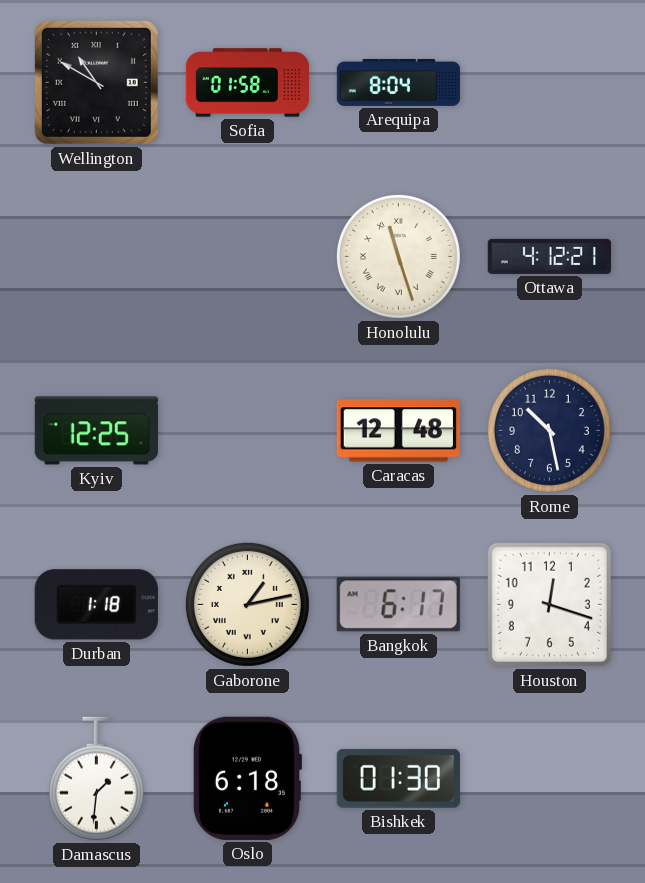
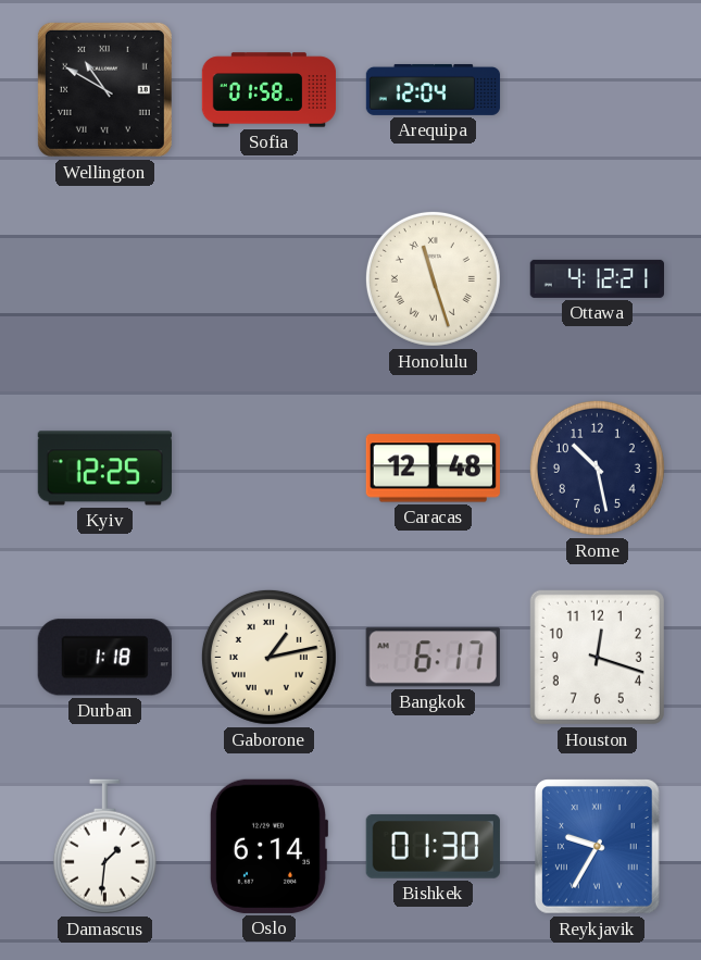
Arequipa: 8:04 -> 12:04
Oslo: 6:18 -> 6:14
Reykjavik: none -> 9:35
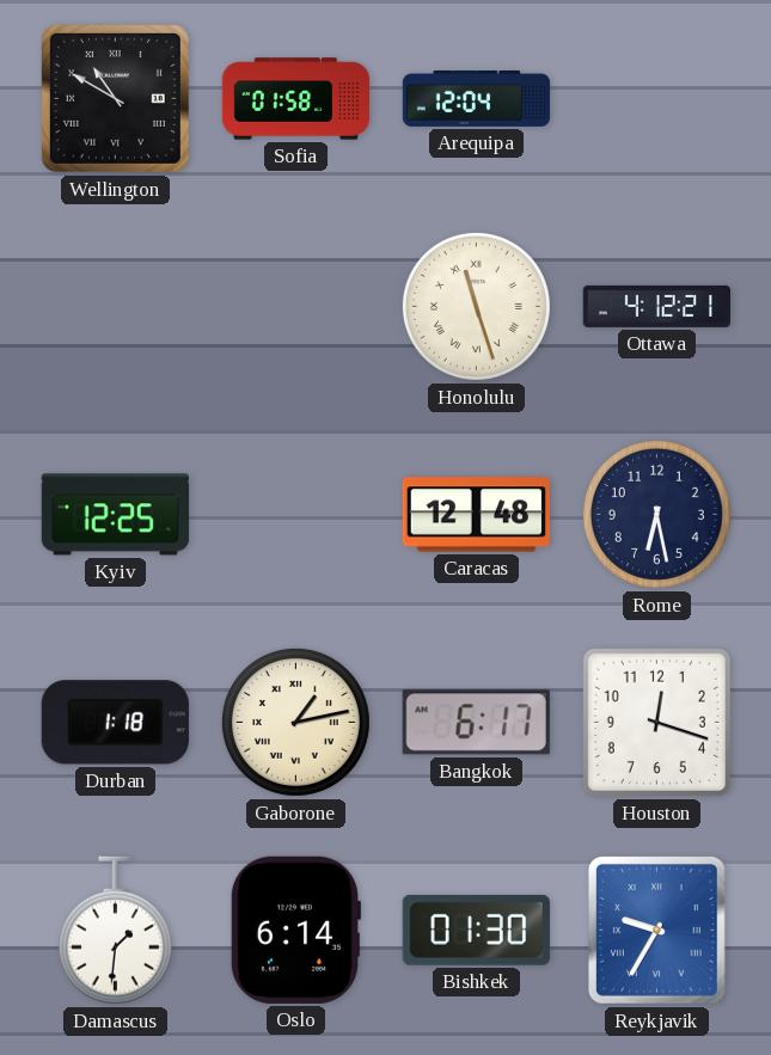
Rome: 10:28 -> 6:28
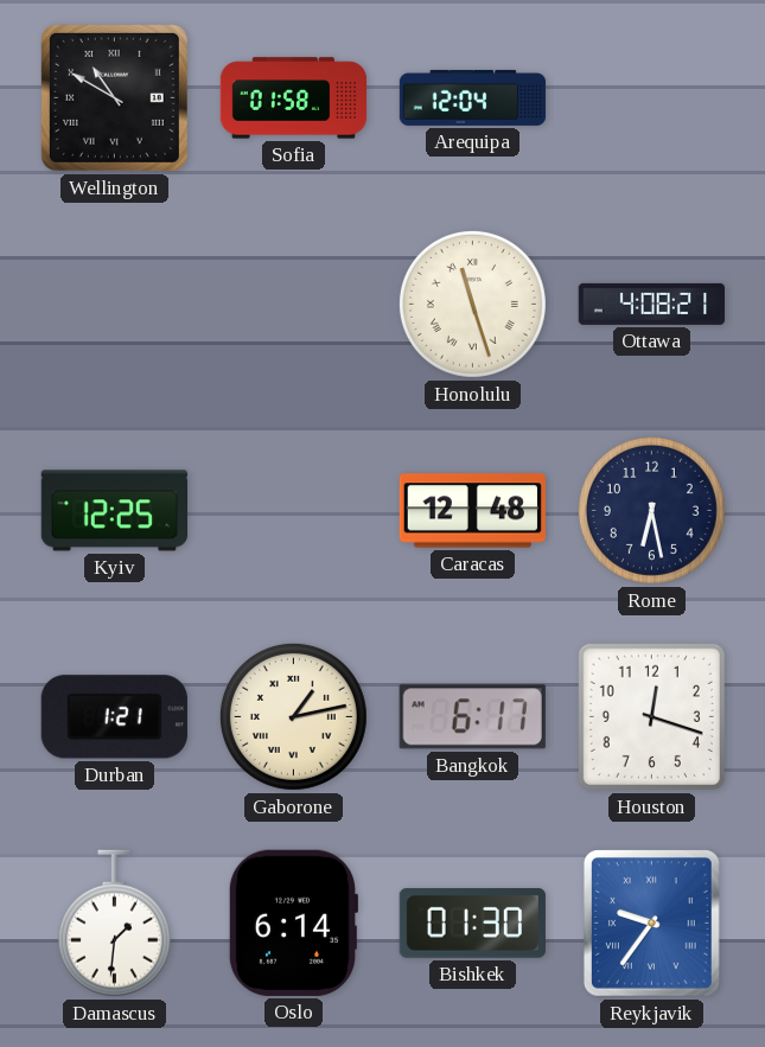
Ottawa: 4:12 -> 4:08
Durban: 1:18 -> 1:21
Reykjavik: 9:35 -> 9:36
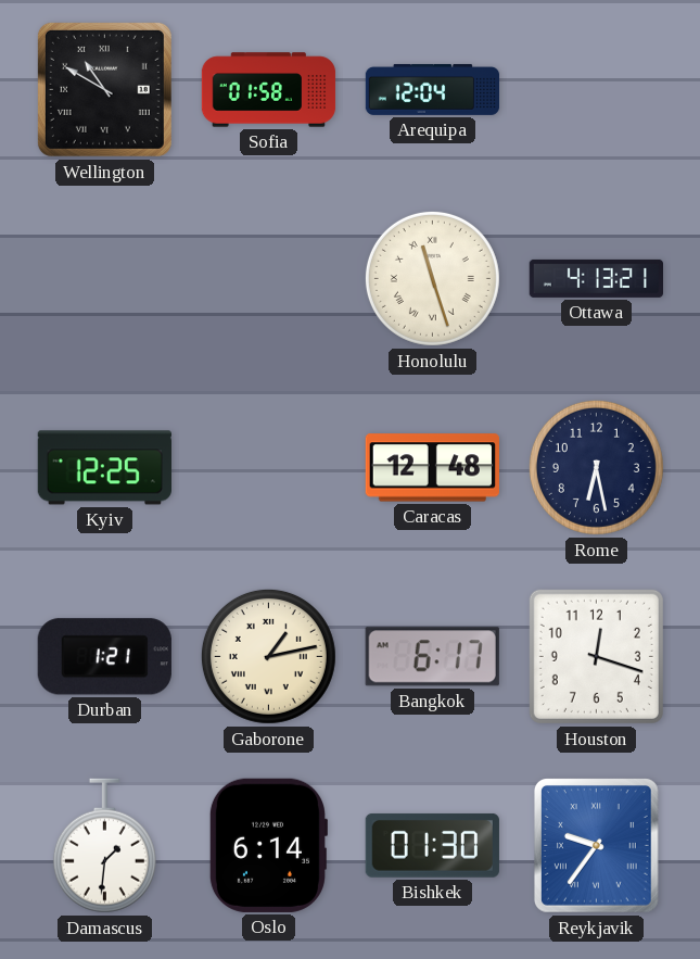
Ottawa: 4:08 -> 4:13
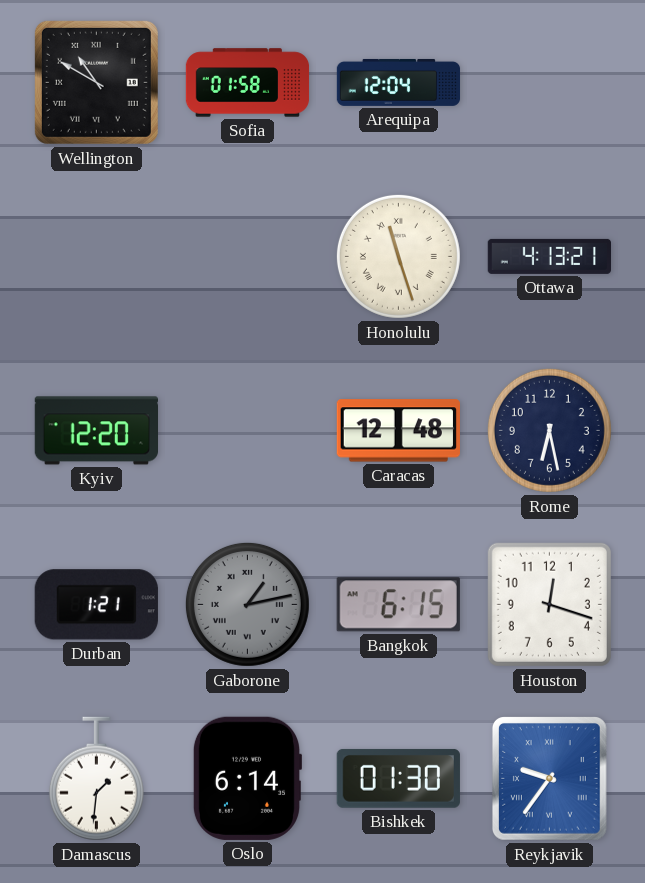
Kyiv: 12:25 -> 12:20
Gaborone dial: cream -> grey
Bangkok: 6:17 -> 6:15
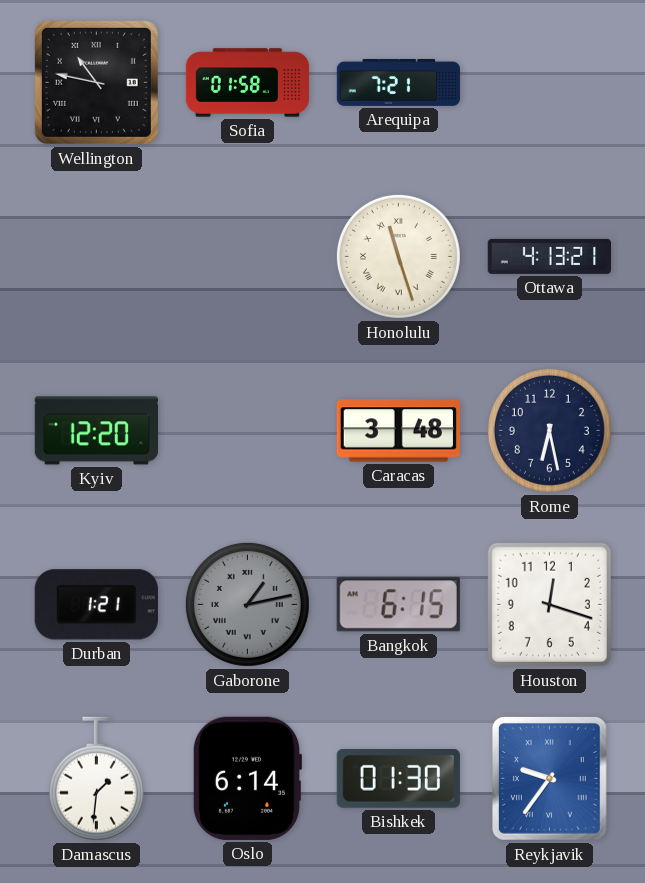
Wellington: 10:50 -> 10:47
Arequipa: 12:04 -> 7:21
Caracas: 12:48 -> 3:48
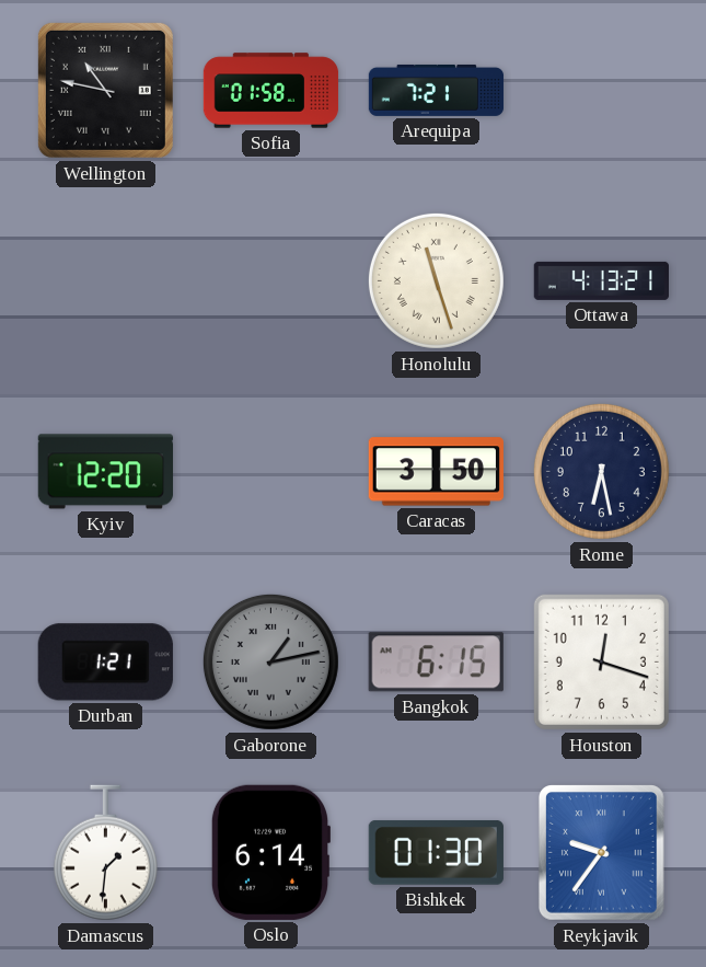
Caracas: 3:48 -> 3:50
